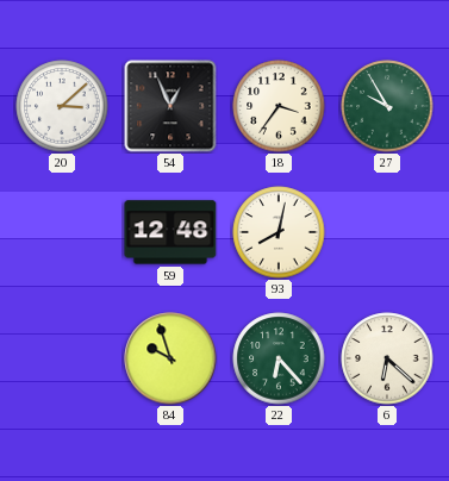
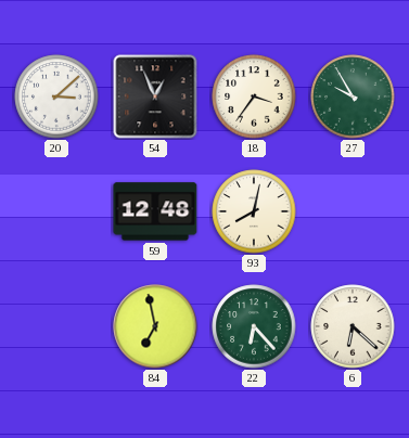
84: 9:57 -> 6:58
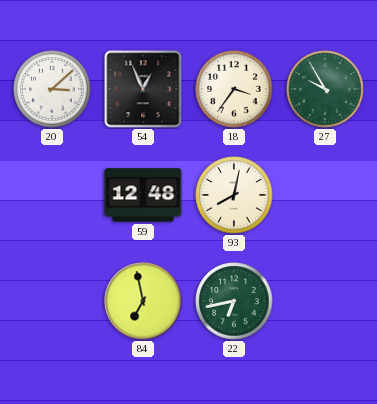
22: 6:23 -> 6:43
6: 6:22 -> none
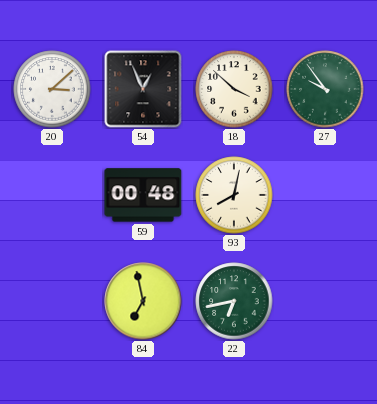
18: 3:36 -> 3:52
27: 9:55 -> 9:54
59: 12:48 -> 00:48
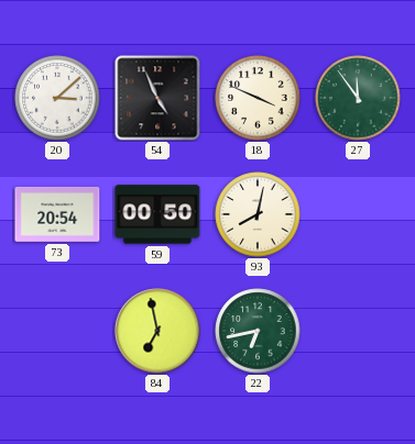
54: 12:56 -> 4:56
18: 3:52 -> 3:49
27: 9:54 -> 11:54
73: none -> 20:54
59: 00:48 -> 00:50
